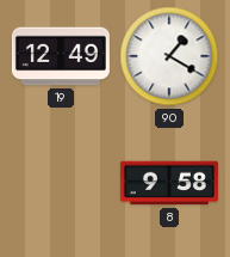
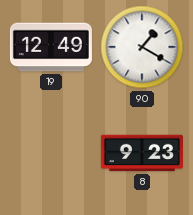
8: 9:58 -> 9:23
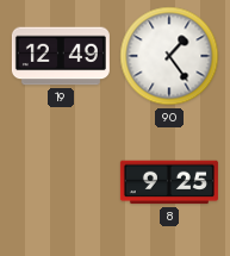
90: 1:20 -> 1:24
8: 9:23 -> 9:25
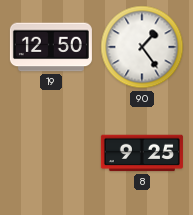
19: 12:49 -> 12:50
